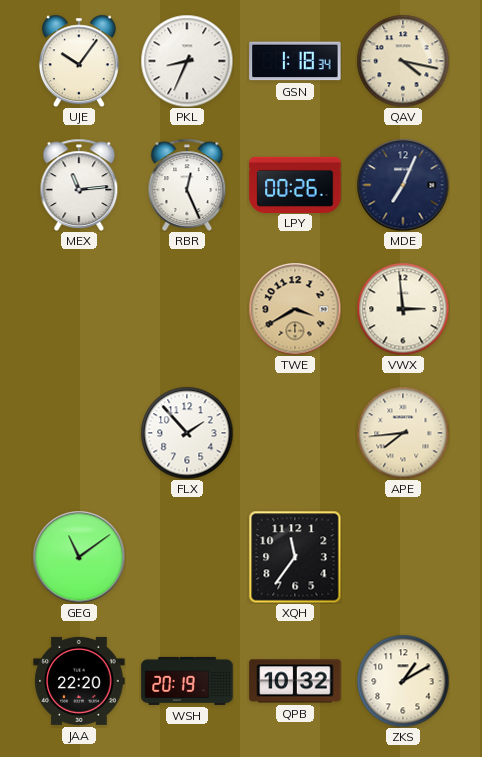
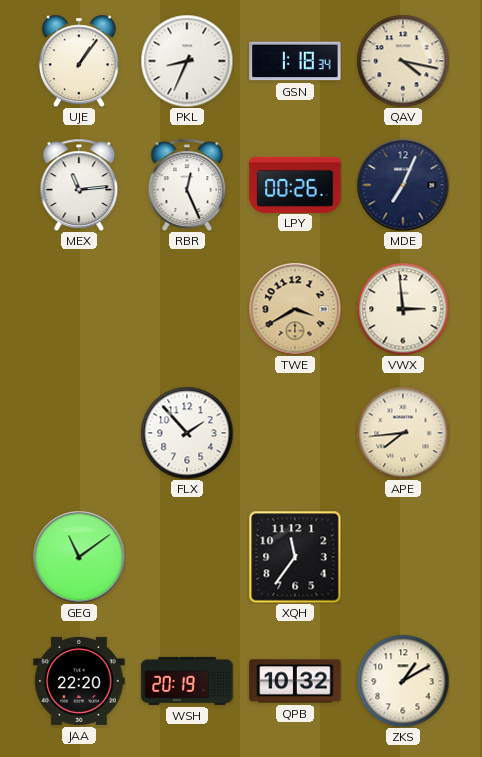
UJE: 10:06 -> 1:06
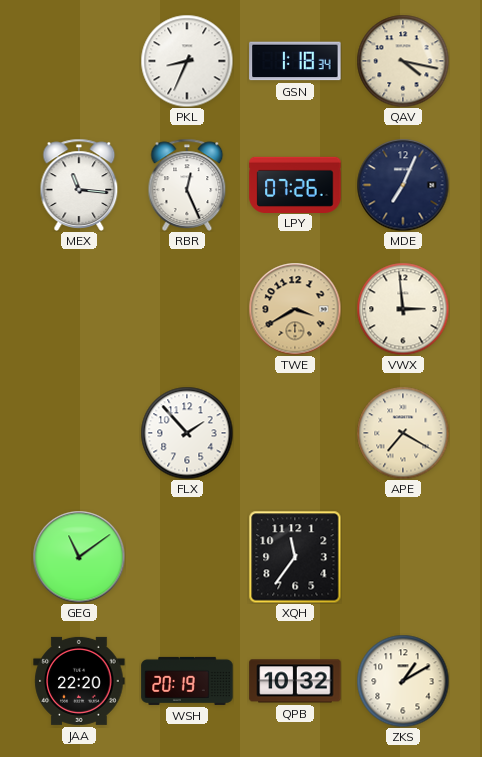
UJE: 1:06 -> none
MEX: 11:14 -> 11:16
LPY: 00:26 -> 07:26
APE: 7:44 -> 7:20
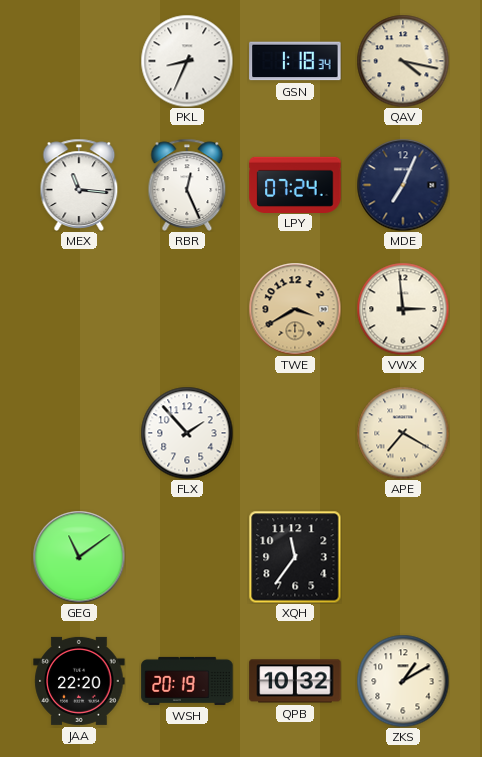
LPY: 07:26 -> 07:24
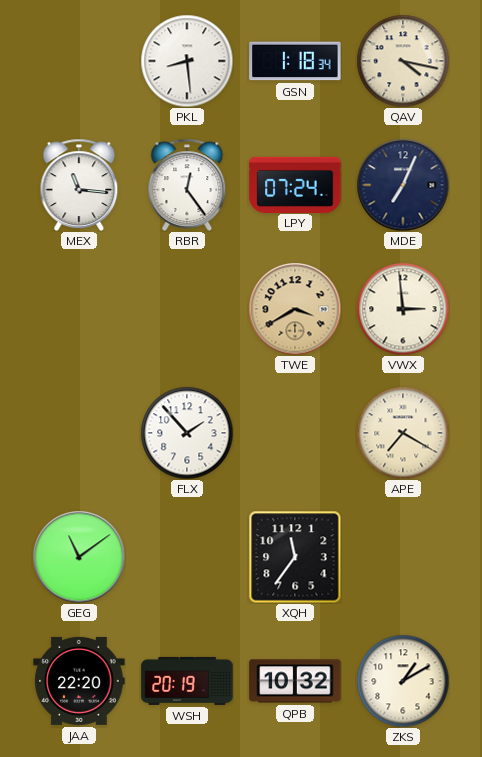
PKL: 8:34 -> 8:29
RBR: 12:26 -> 12:24
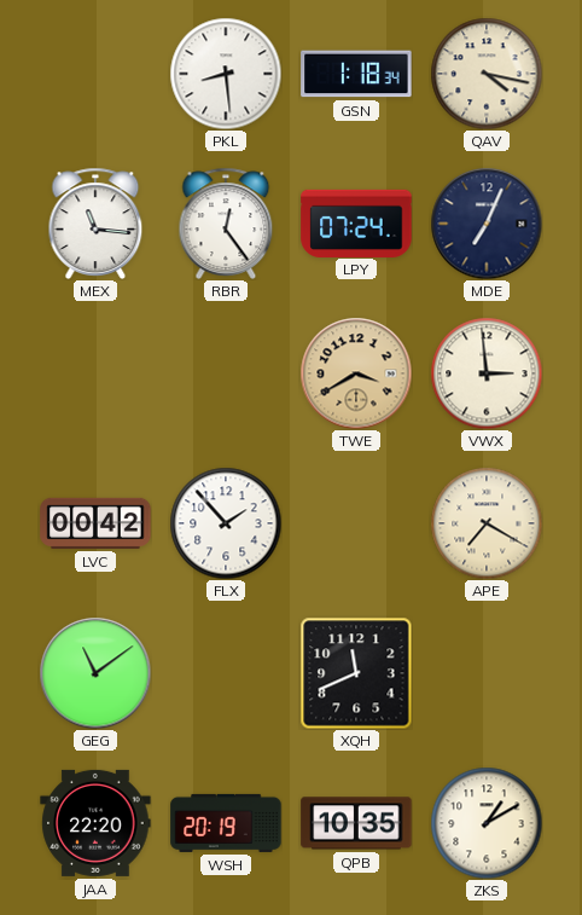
LVC: none -> 00:42
XQH: 11:36 -> 11:41
QPB: 10:32 -> 10:35
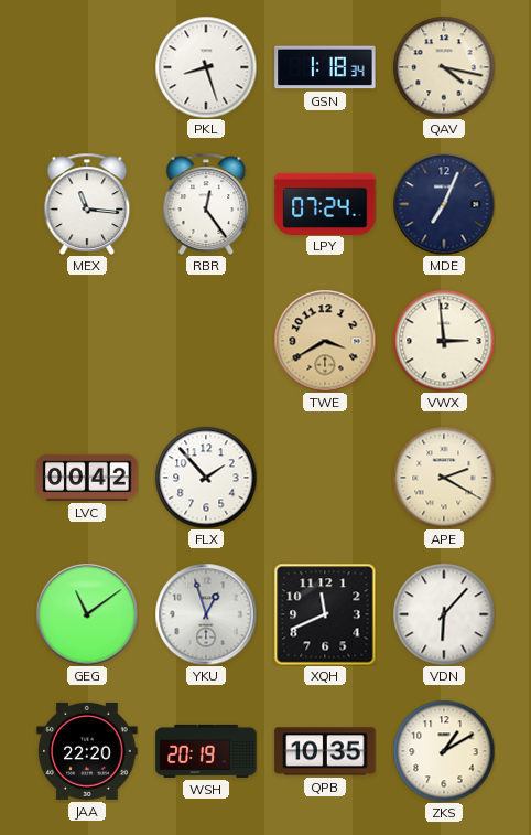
PKL: 8:29 -> 8:27
APE: 7:20 -> 2:20
YKU: none -> 12:57
VDN: none -> 6:07
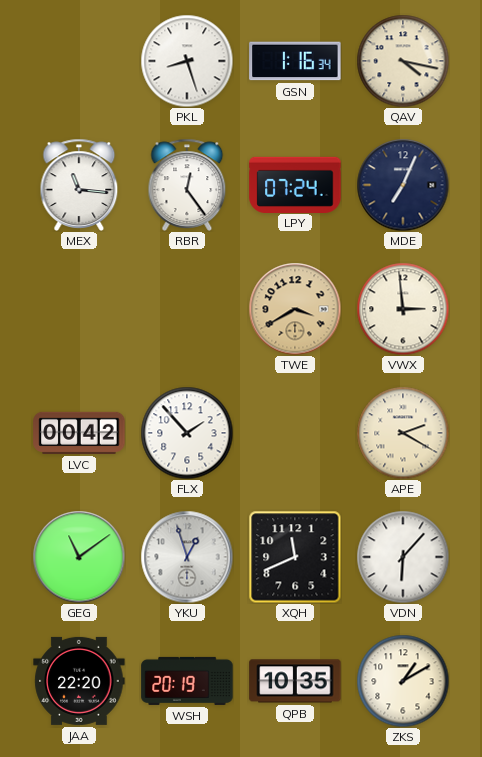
GSN: 1:18 -> 1:16
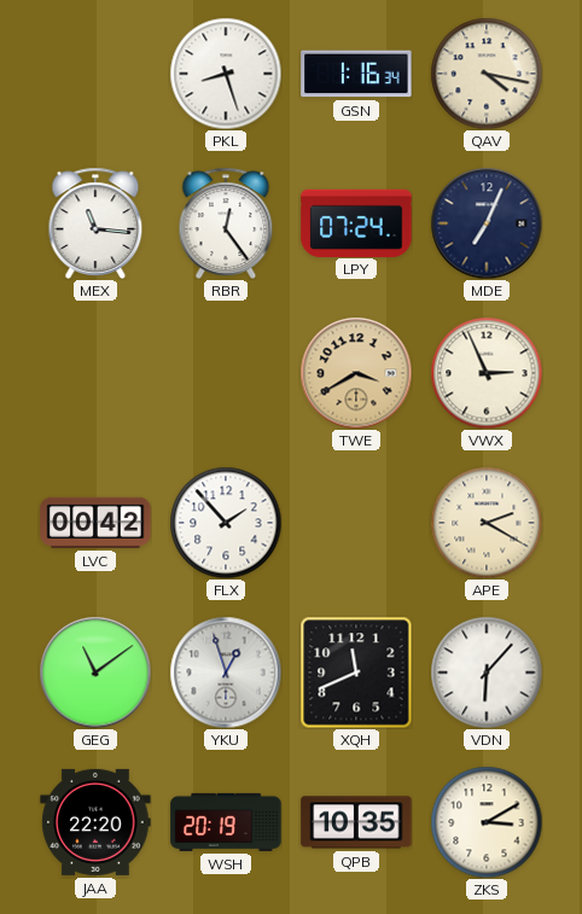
VWX: 2:59 -> 2:56
ZKS: 1:10 -> 3:10
